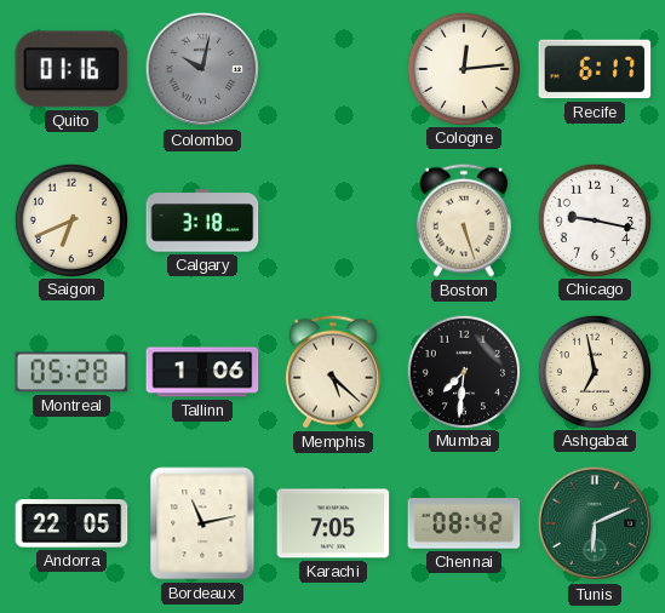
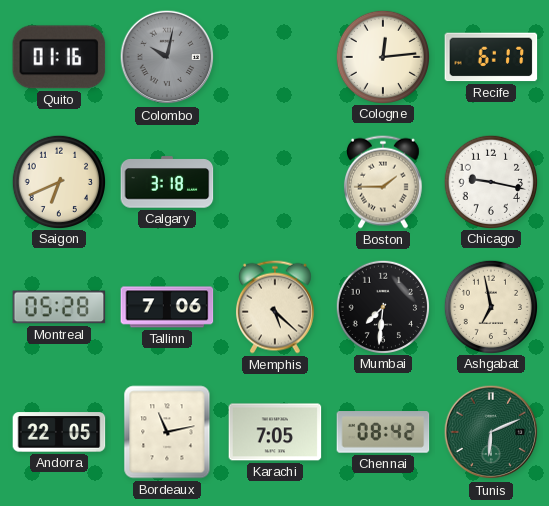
Boston: 5:27 -> 1:45
Tallinn: 1:06 -> 7:06
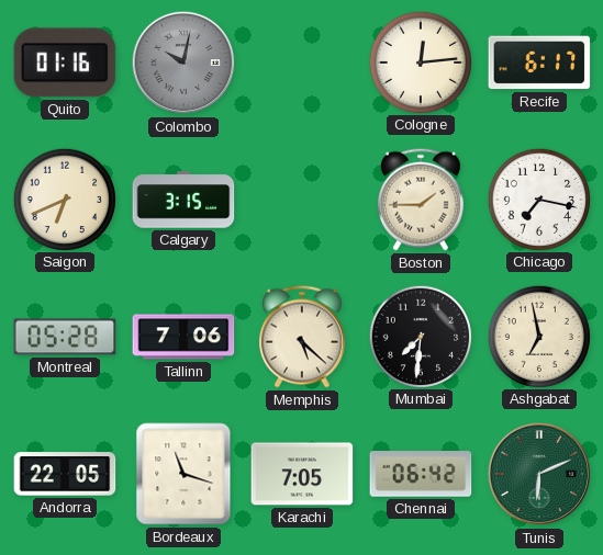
Calgary: 3:18 -> 3:15
Chicago: 9:17 -> 7:17
Bordeaux: 11:13 -> 11:18
Chennai: 08:42 -> 06:42
